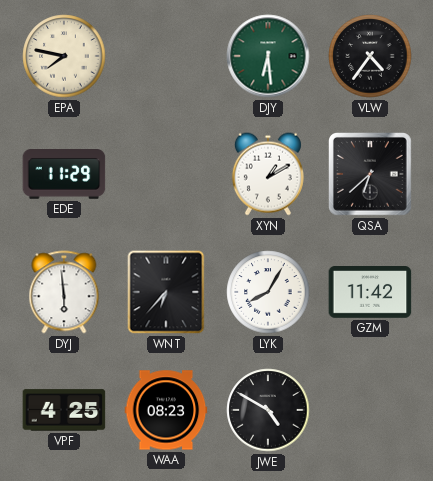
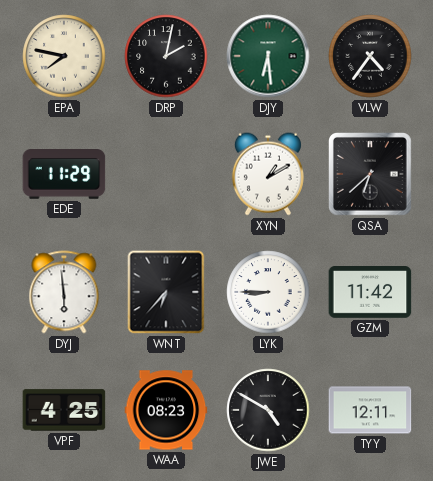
DRP: none -> 2:02
LYK: 8:05 -> 8:45
TYY: none -> 12:11
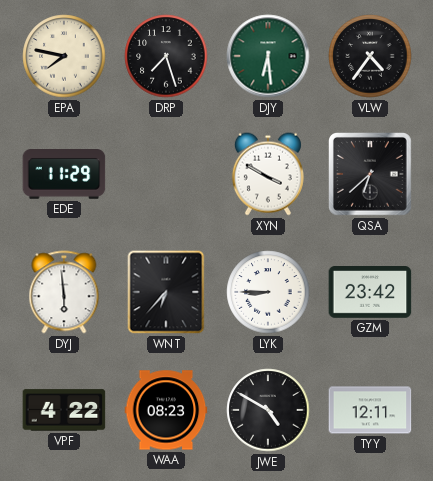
DRP: 2:02 -> 7:27
XYN: 1:10 -> 3:50
GZM: 11:42 -> 23:42
VPF: 4:25 -> 4:22
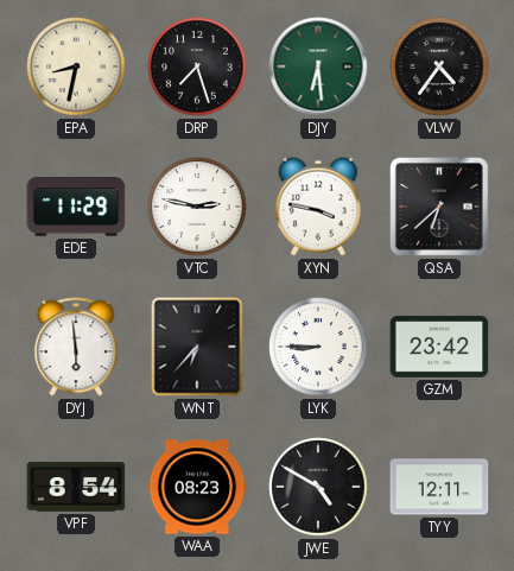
EPA: 7:47 -> 8:32
VTC: none -> 2:47
XYN: 3:50 -> 3:47
VPF: 4:22 -> 8:54
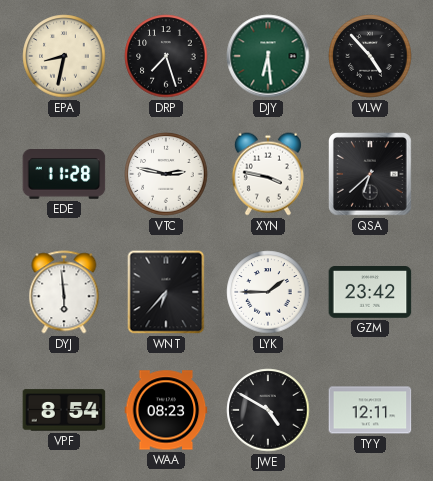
VLW: 4:36 -> 4:53
EDE: 11:29 -> 11:28
LYK: 8:45 -> 1:45
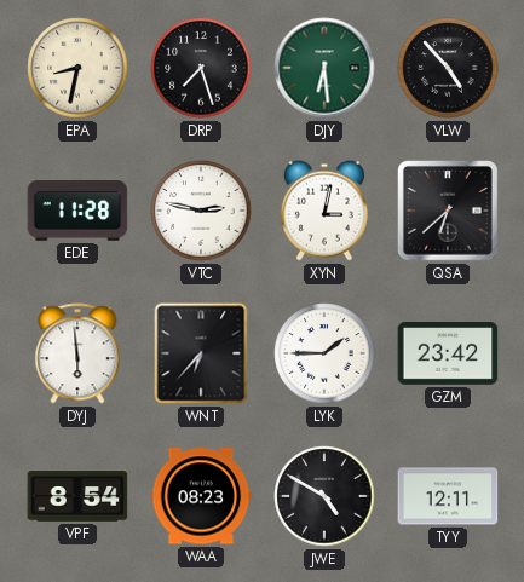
XYN: 3:47 -> 3:02
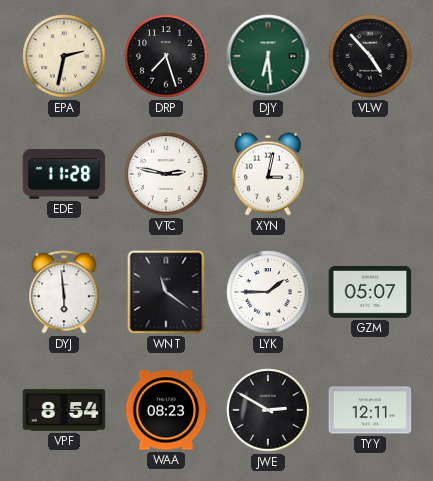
EPA: 8:32 -> 2:32
QSA: 6:38 -> none
WNT: 6:37 -> 11:21
GZM: 23:42 -> 05:07
JWE: 4:50 -> 2:50
